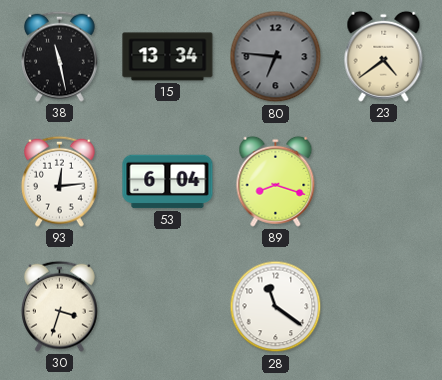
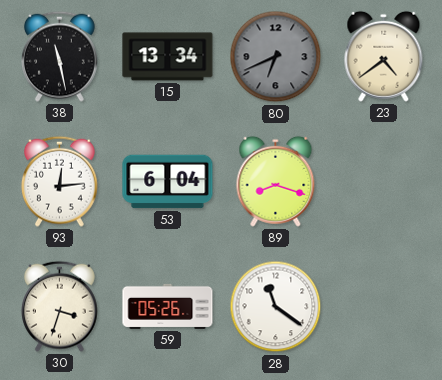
80: 6:46 -> 6:41
59: none -> 05:26
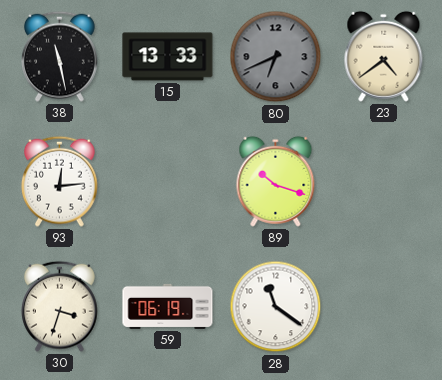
15: 13:34 -> 13:33
53: 6:04 -> none
89: 8:18 -> 10:18
59: 05:26 -> 06:19
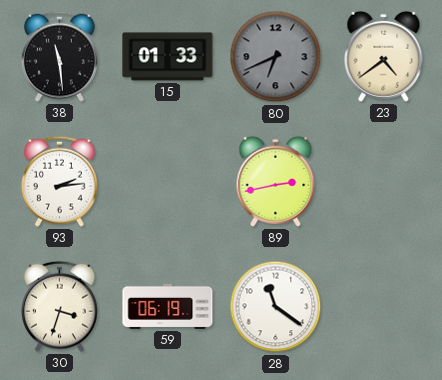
38: 11:28 -> 11:29
15: 13:33 -> 01:33
93: 12:14 -> 2:14
89: 10:18 -> 2:43
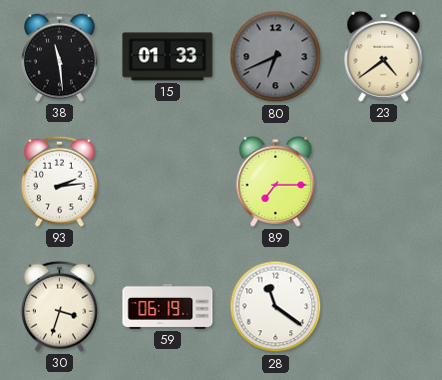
89: 2:43 -> 7:15
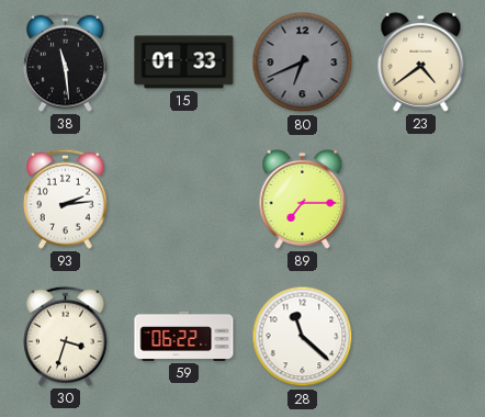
59: 06:19 -> 06:22
28: 11:21 -> 11:22
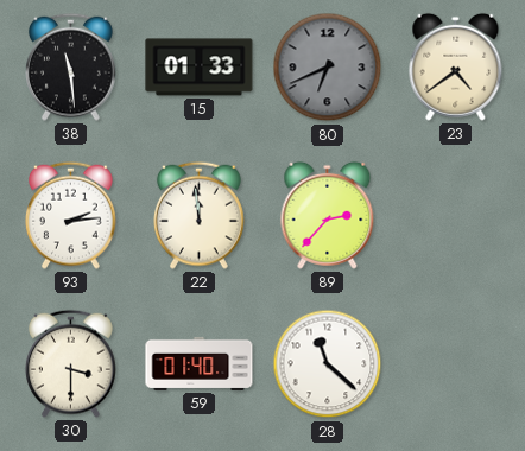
22: none -> 11:59
89: 7:15 -> 2:37
30: 3:33 -> 3:30
59: 06:22 -> 01:40
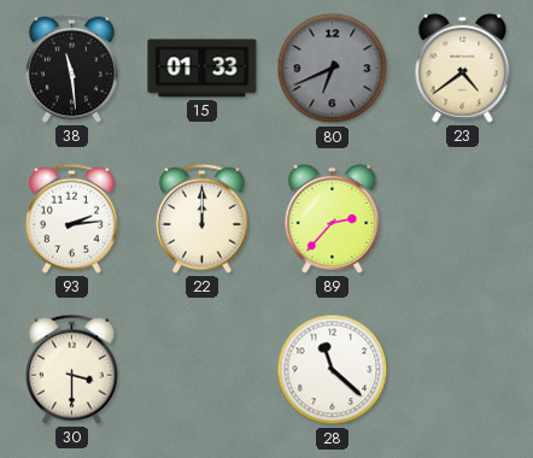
22: 11:59 -> 12:00
59: 01:40 -> none
